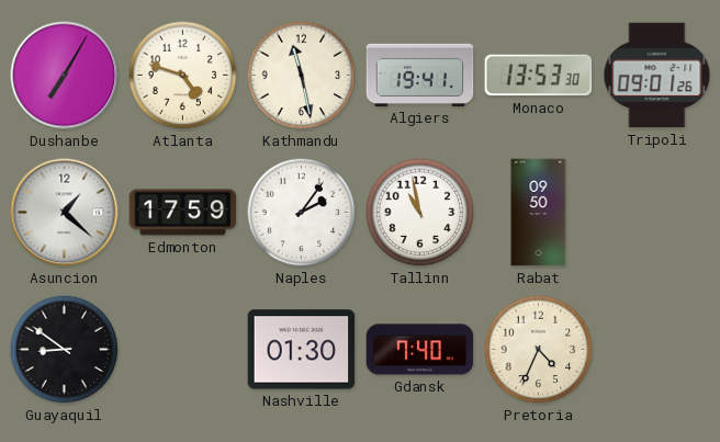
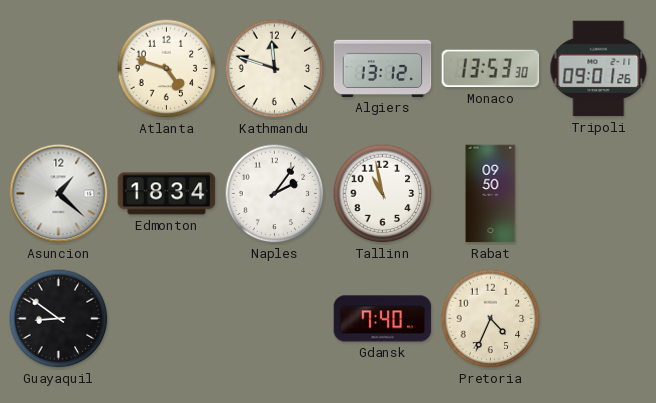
Dushanbe: 7:05 -> none
Kathmandu: 11:28 -> 11:48
Algiers: 19:41 -> 13:12
Edmonton: 17:59 -> 18:34
Nashville: 01:30 -> none
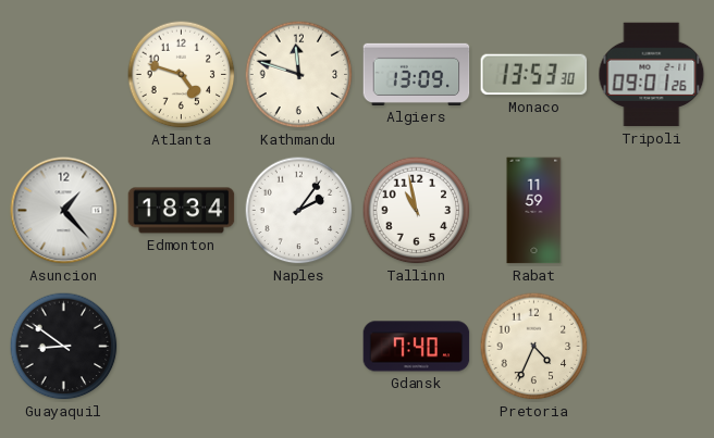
Algiers: 13:12 -> 13:09
Asuncion: 1:22 -> 1:23
Rabat: 09:50 -> 11:59
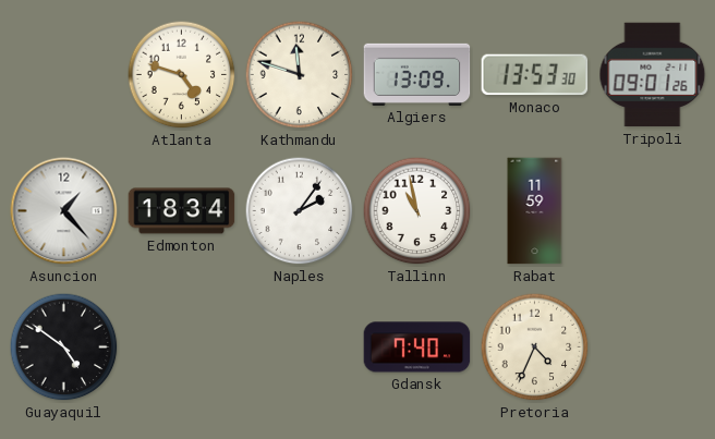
Guayaquil: 8:51 -> 4:51
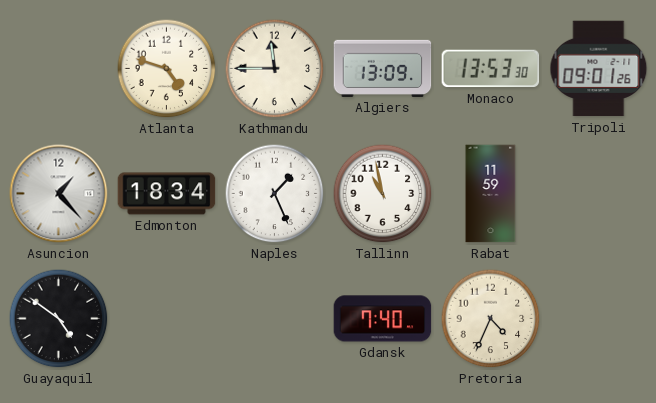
Kathmandu: 11:48 -> 11:45
Naples: 2:06 -> 1:26
